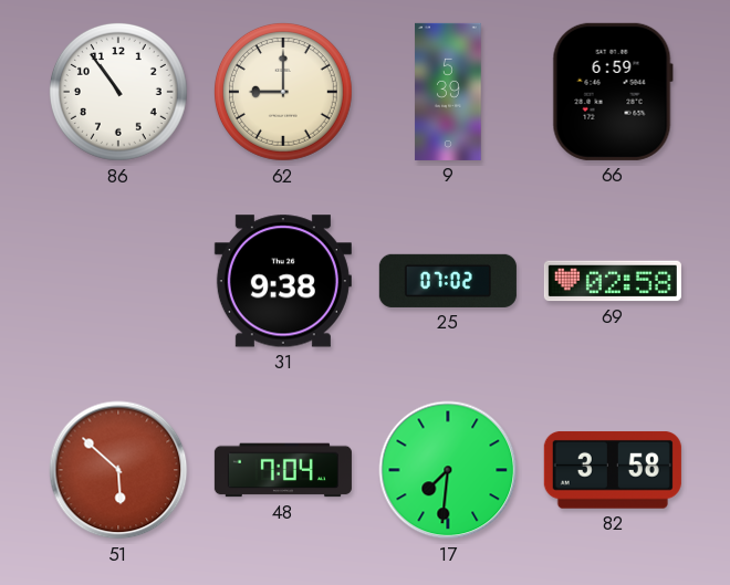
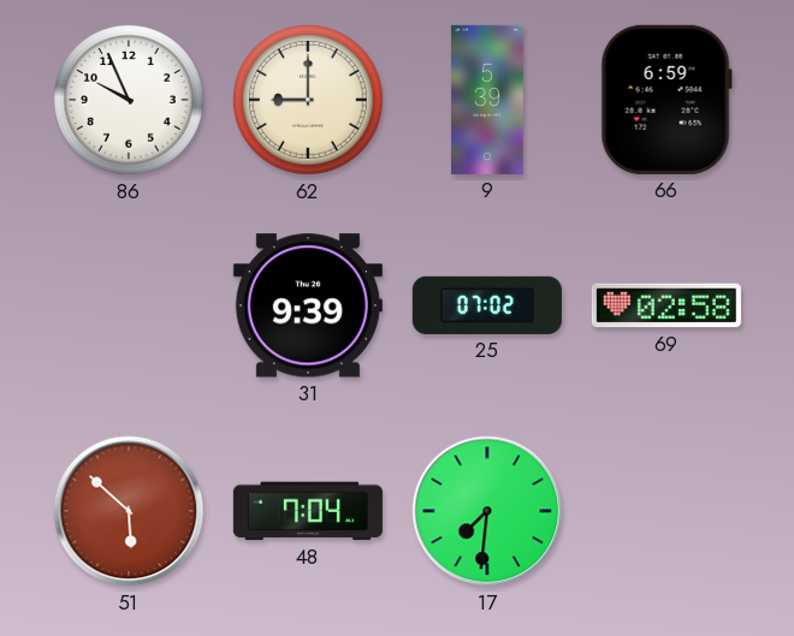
86: 10:54 -> 9:56
31: 9:38 -> 9:39
82: 3:58 -> none
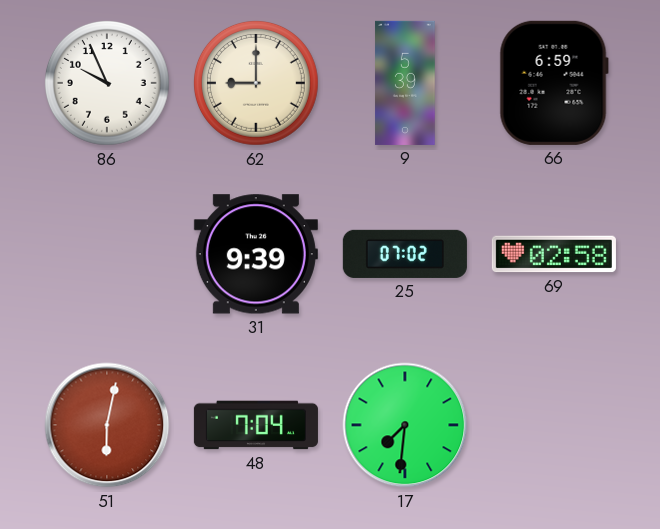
51: 5:52 -> 6:02
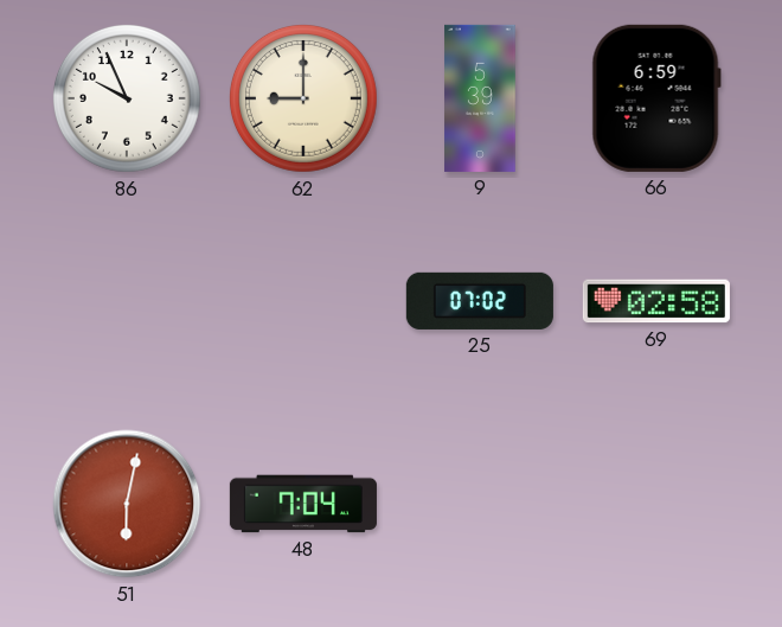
31: 9:39 -> none
17: 7:31 -> none
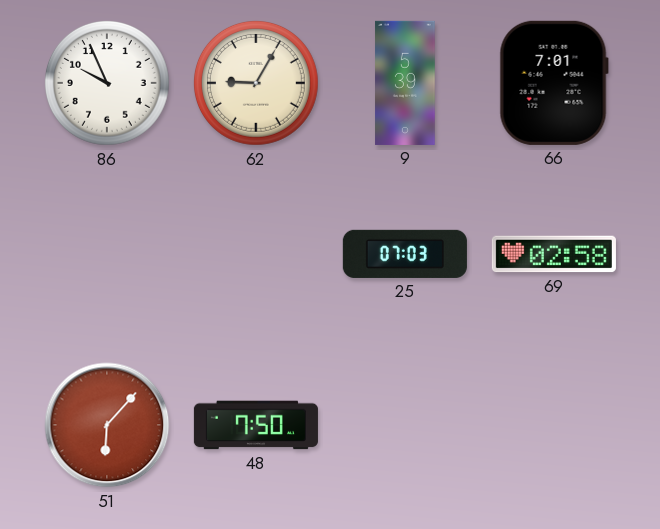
62: 9:00 -> 9:05
66: 6:59 -> 7:01
25: 07:02 -> 07:03
51: 6:02 -> 6:07
48: 7:04 -> 7:50
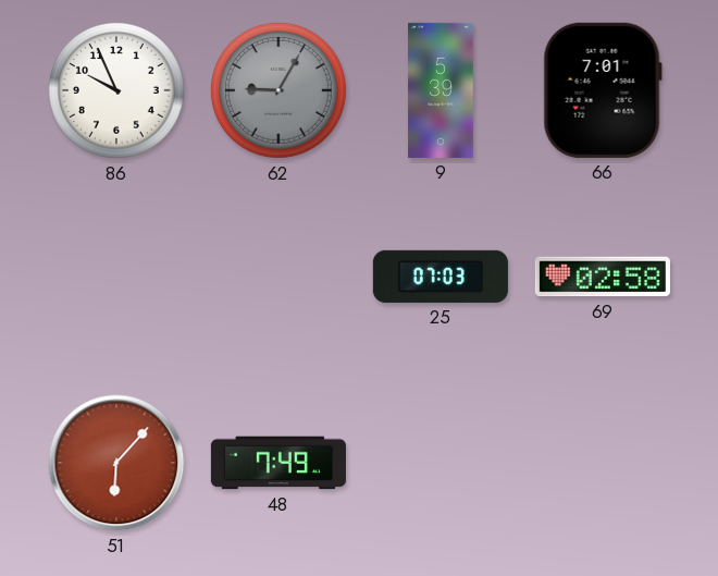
62 dial: cream -> grey
48: 7:50 -> 7:49
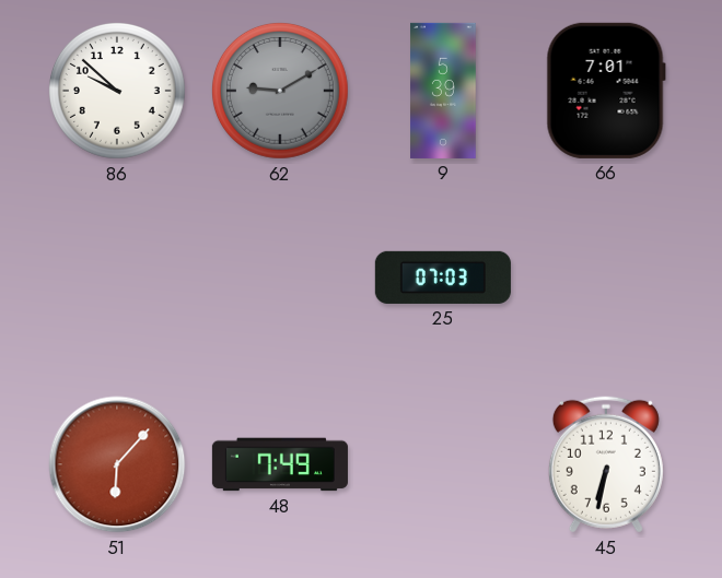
86: 9:56 -> 9:52
62: 9:05 -> 9:10
69: 02:58 -> none
45: none -> 6:32
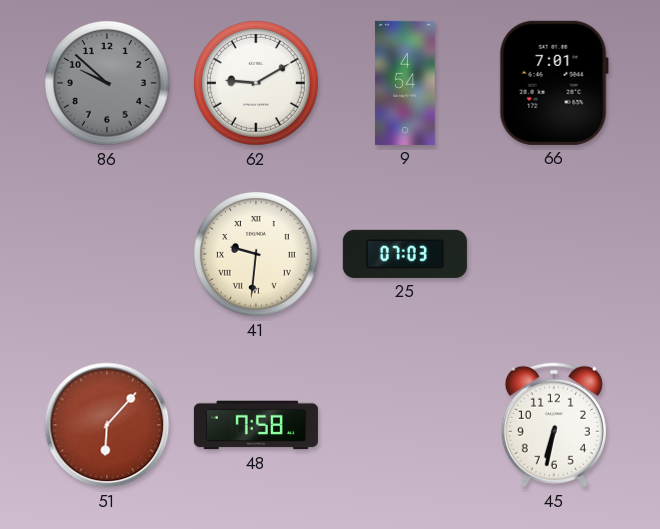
86 dial: white -> grey
62 dial: grey -> white
9: 5:39 -> 4:54
41: none -> 9:31
48: 7:49 -> 7:58
